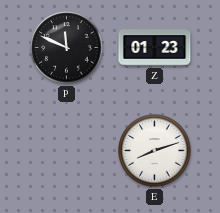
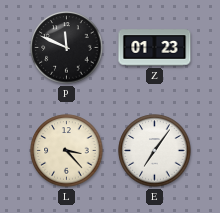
L: none -> 3:23
E: 8:12 -> 7:06
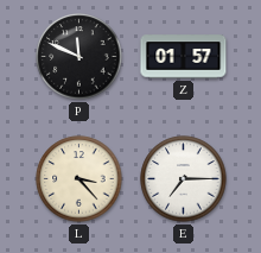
Z: 01:23 -> 01:57
E: 7:06 -> 7:15
